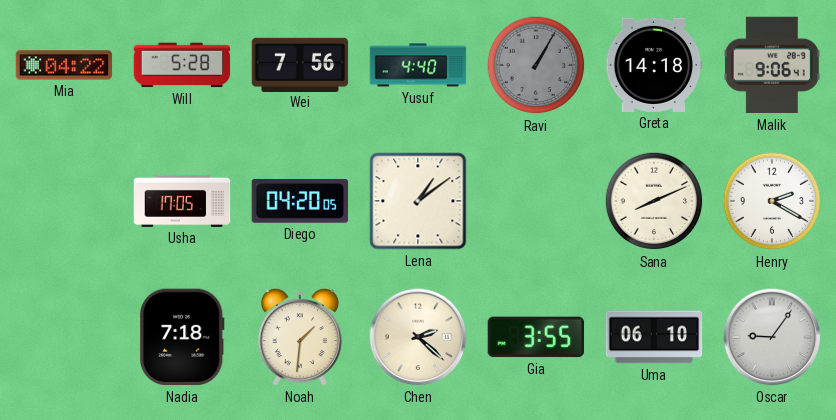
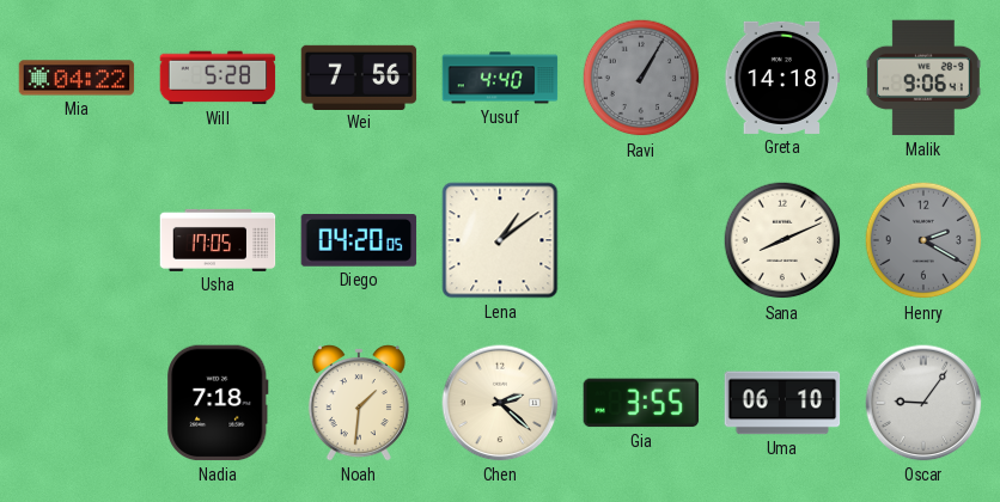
Henry dial: white -> grey
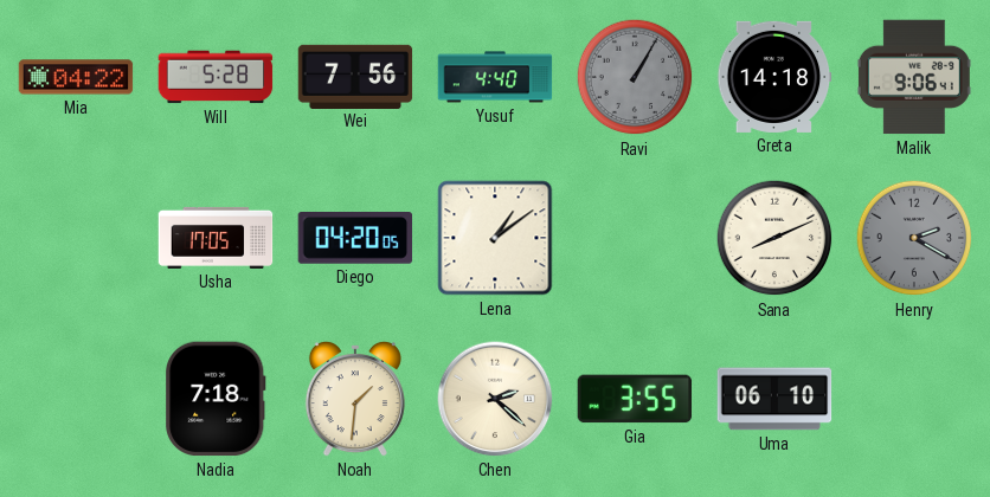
Oscar: 9:06 -> none
